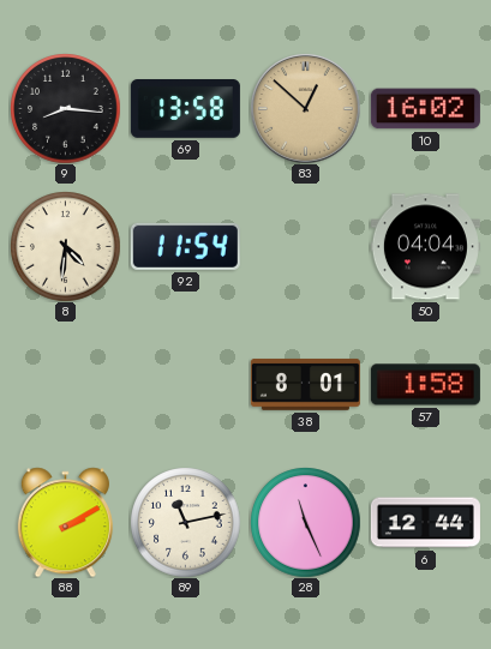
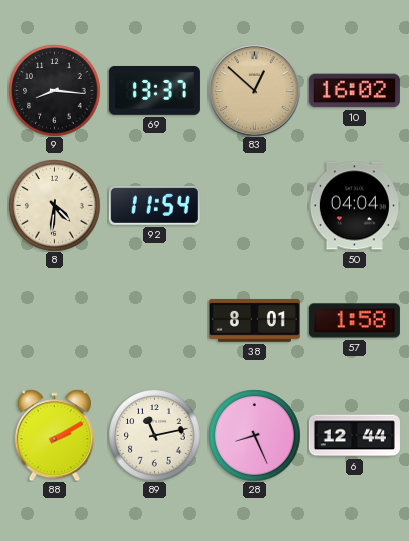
69: 13:58 -> 13:37
28: 11:26 -> 8:26
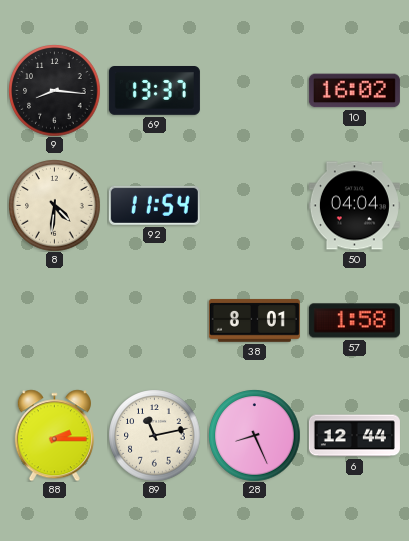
83: 12:52 -> none
88: 2:10 -> 2:15
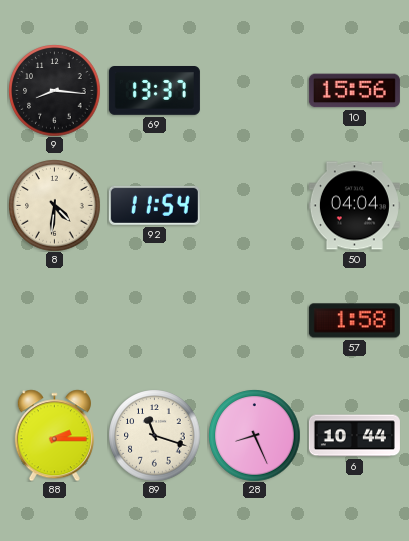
10: 16:02 -> 15:56
38: 8:01 -> none
89: 11:13 -> 11:18
6: 12:44 -> 10:44
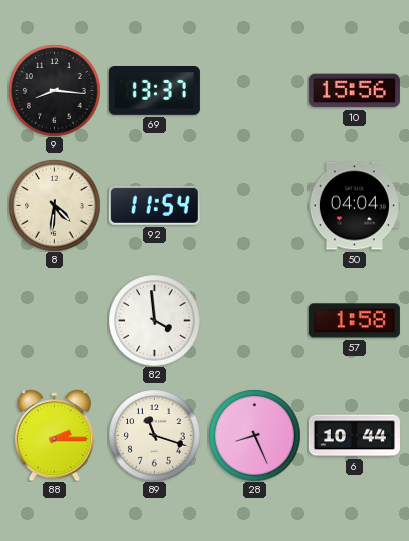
82: none -> 3:59
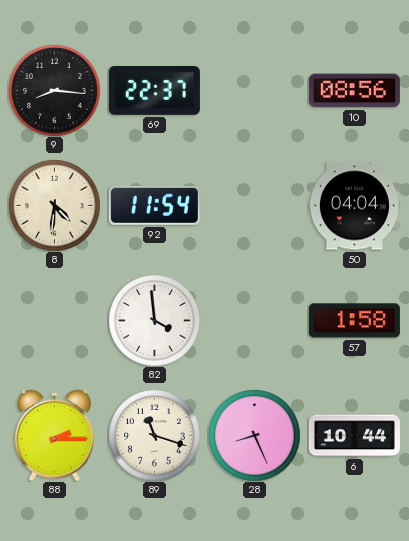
69: 13:37 -> 22:37
10: 15:56 -> 08:56
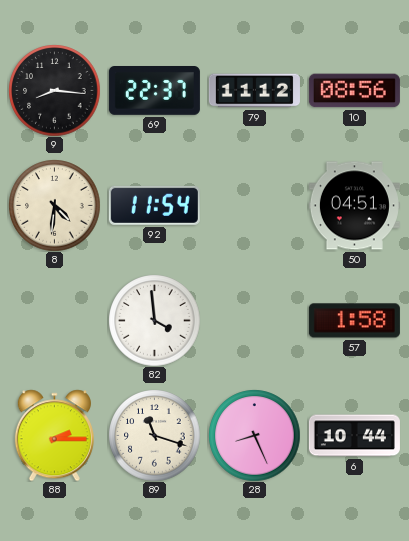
79: none -> 11:12
50: 04:04 -> 04:51
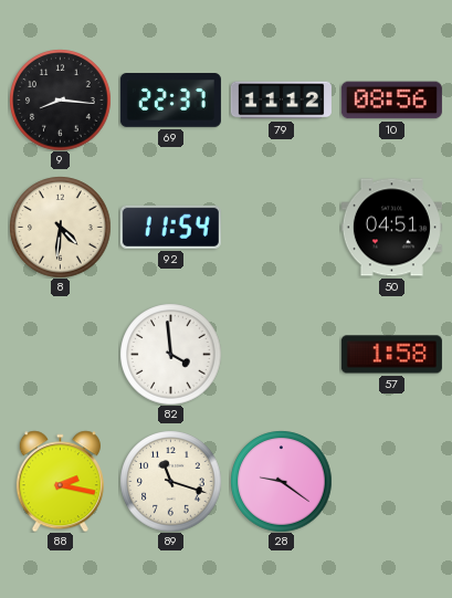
88: 2:15 -> 2:17
28: 8:26 -> 9:21
6: 10:44 -> none
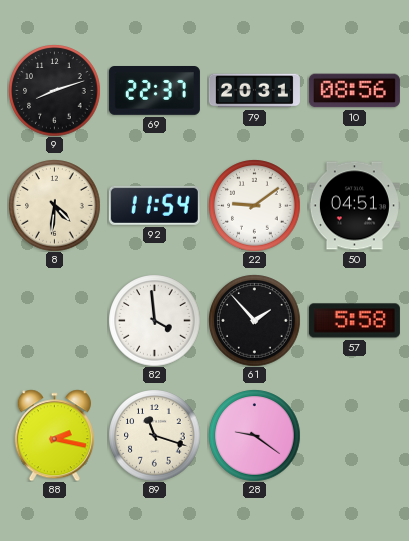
9: 8:16 -> 8:12
79: 11:12 -> 20:31
22: none -> 9:09
61: none -> 1:53
57: 1:58 -> 5:58
